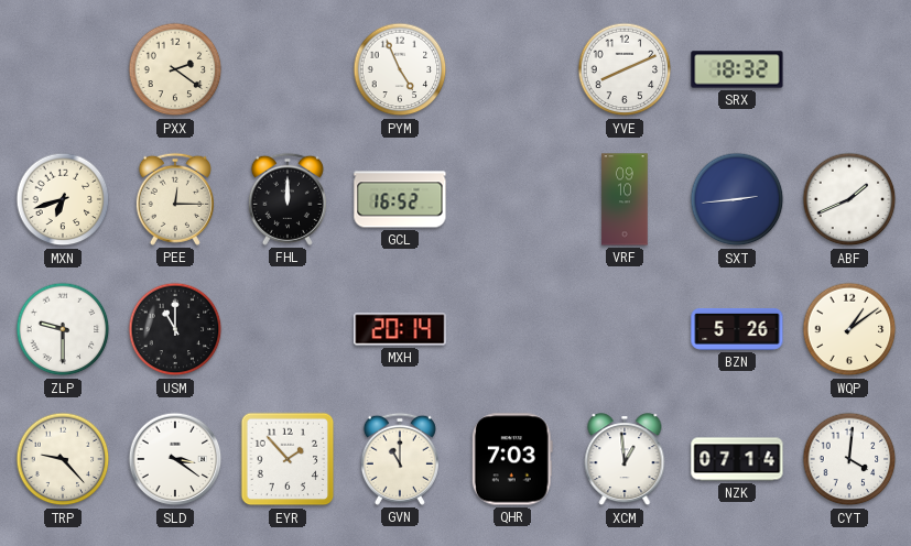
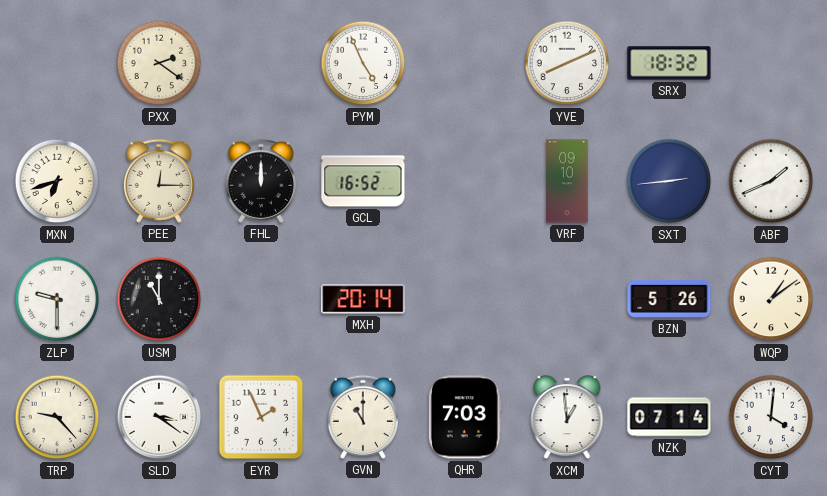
EYR: 1:53 -> 1:56
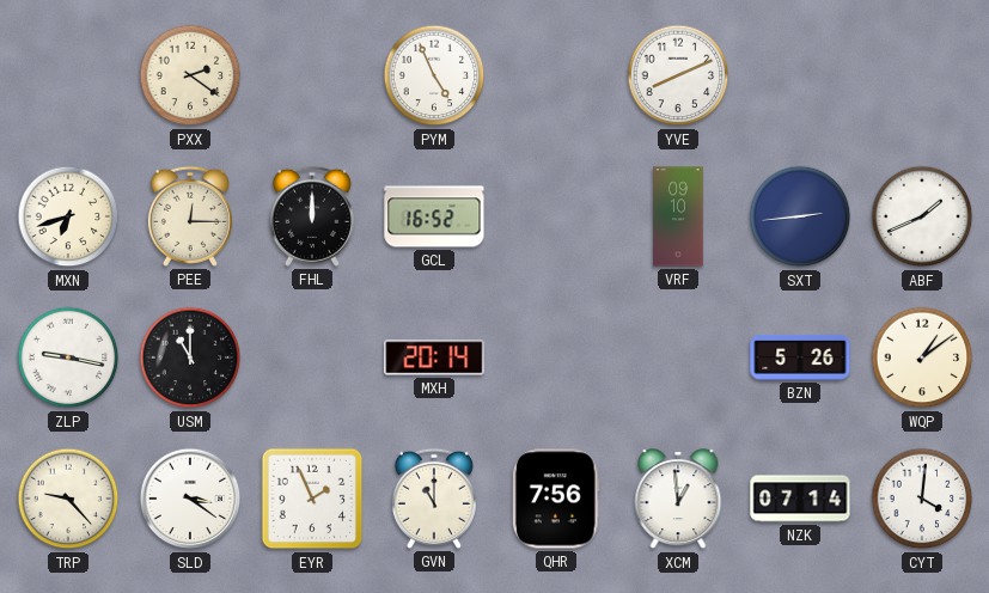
SRX: 18:32 -> none
ZLP: 9:30 -> 9:17
QHR: 7:03 -> 7:56
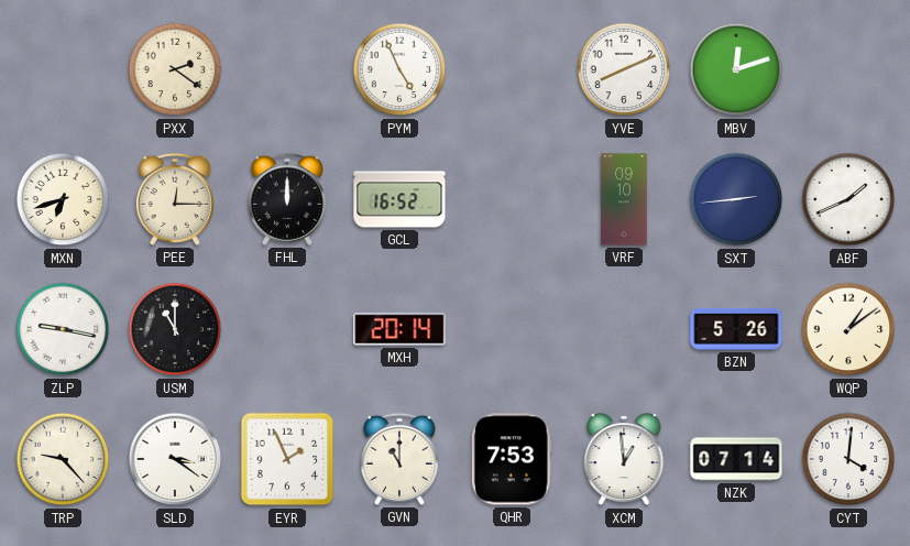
MBV: none -> 12:12
QHR: 7:56 -> 7:53
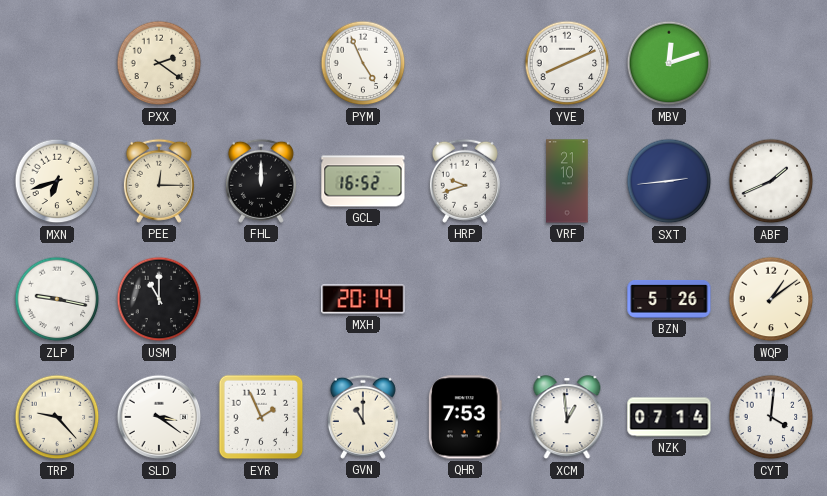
HRP: none -> 9:42
VRF: 09:10 -> 21:10
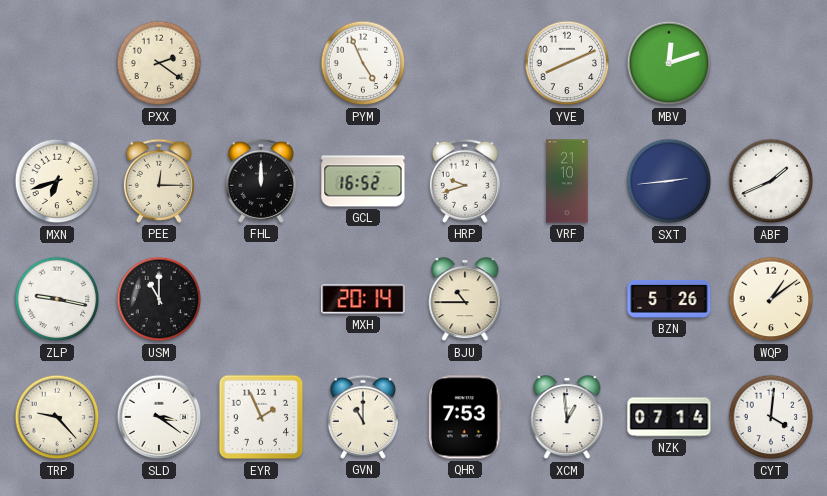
BJU: none -> 10:45
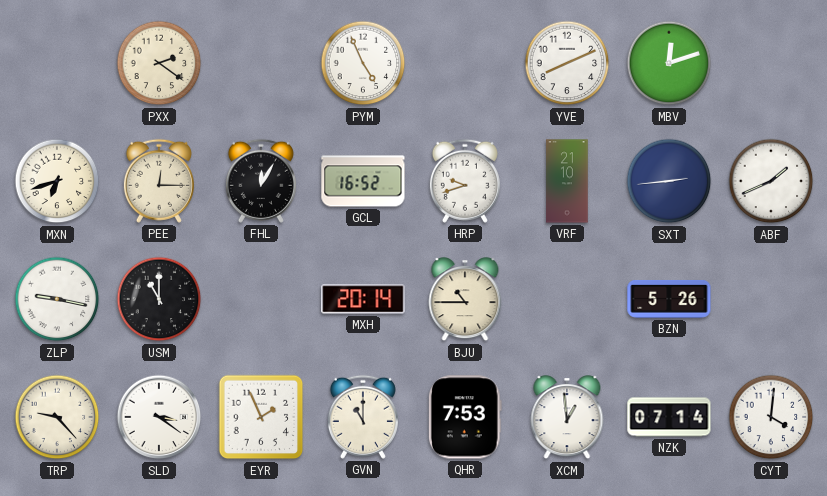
FHL: 12:00 -> 12:05
WQP: 1:09 -> none
